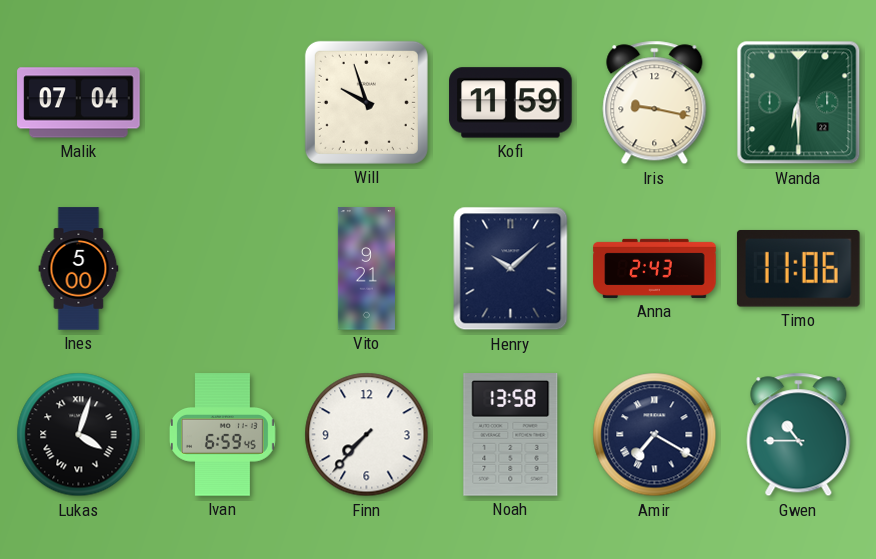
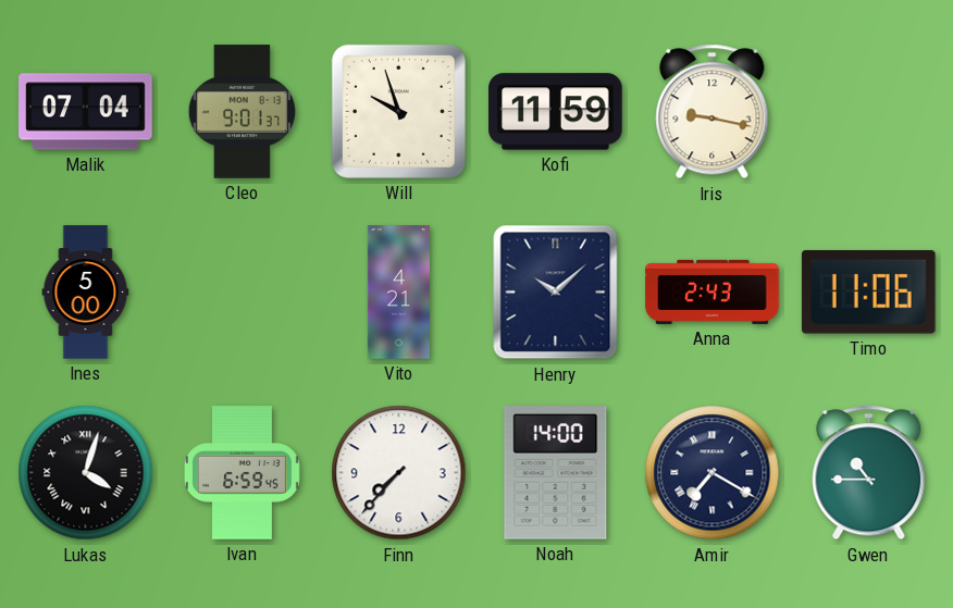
Cleo: none -> 9:01
Wanda: 6:30 -> none
Vito: 9:21 -> 4:21
Noah: 13:58 -> 14:00
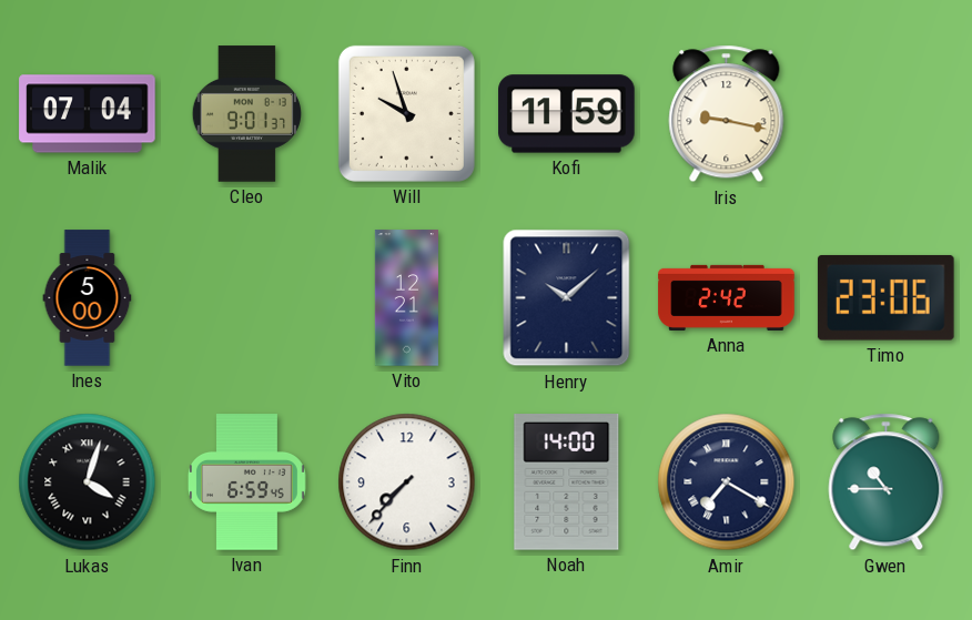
Vito: 4:21 -> 12:21
Anna: 2:43 -> 2:42
Timo: 11:06 -> 23:06
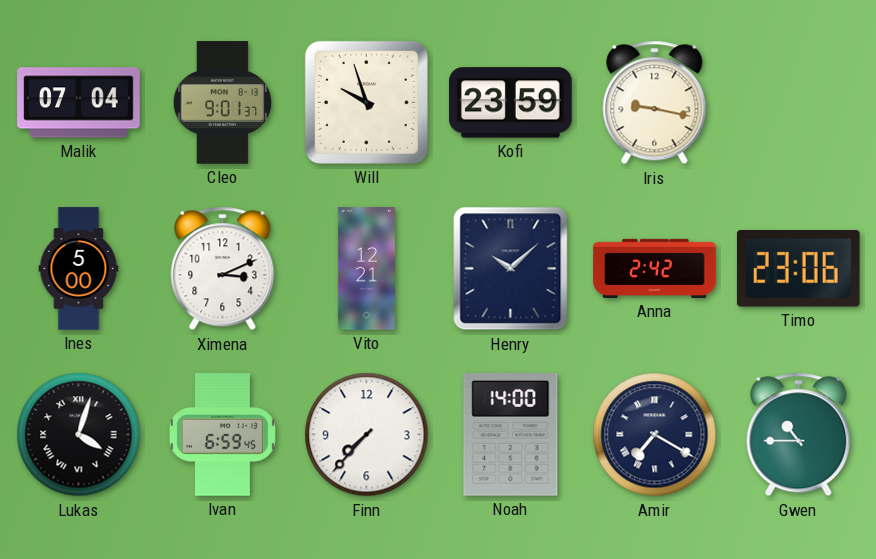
Kofi: 11:59 -> 23:59
Ximena: none -> 3:11
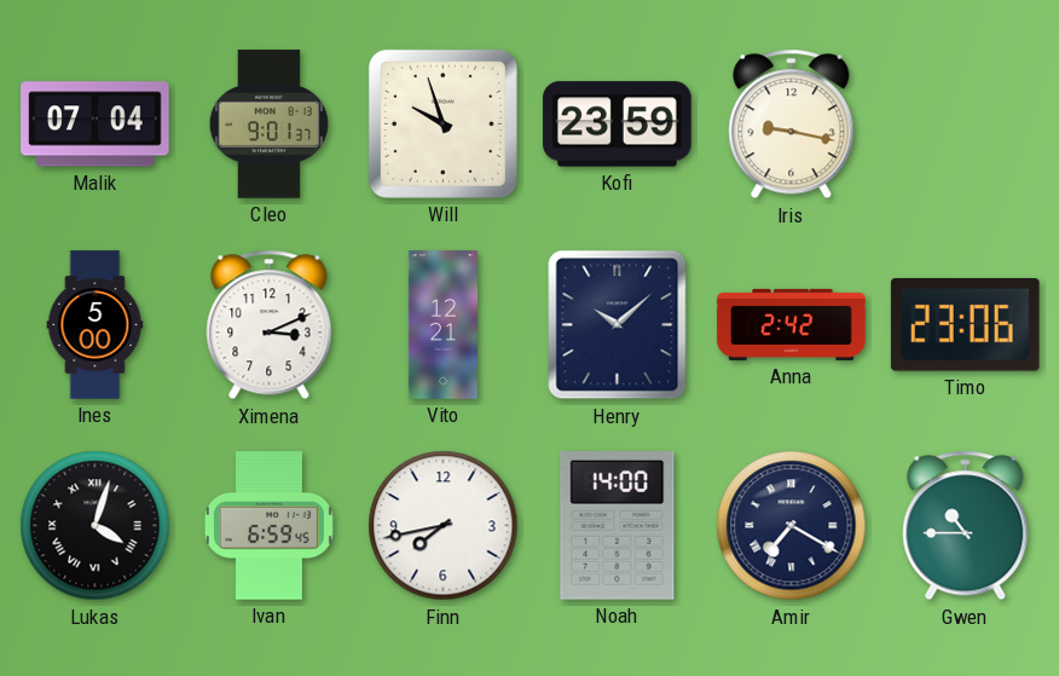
Finn: 7:37 -> 7:43
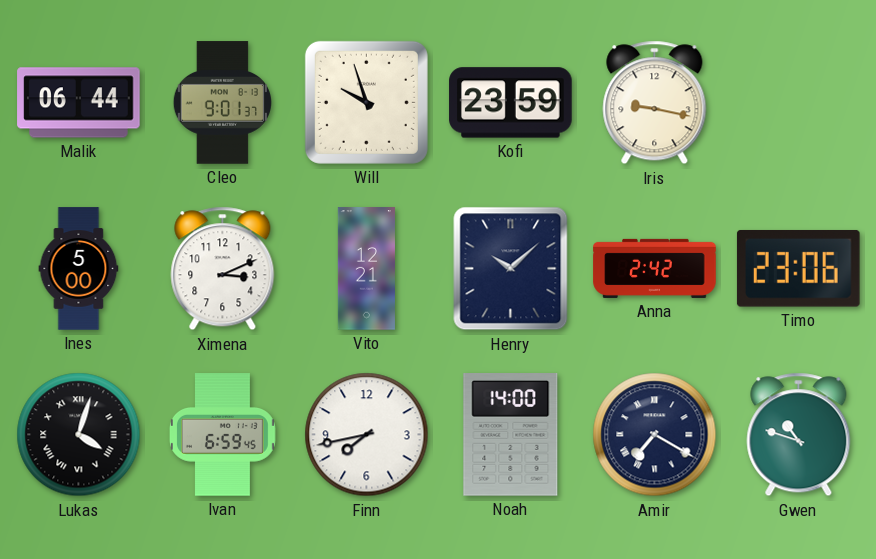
Malik: 07:04 -> 06:44
Gwen: 10:45 -> 10:48
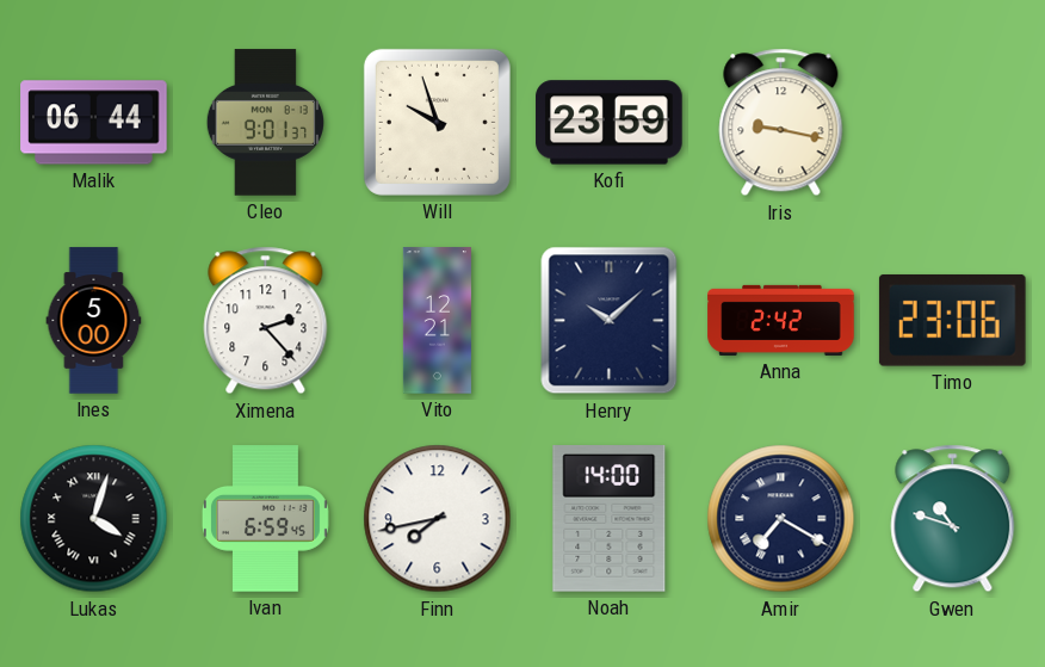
Ximena: 3:11 -> 2:23
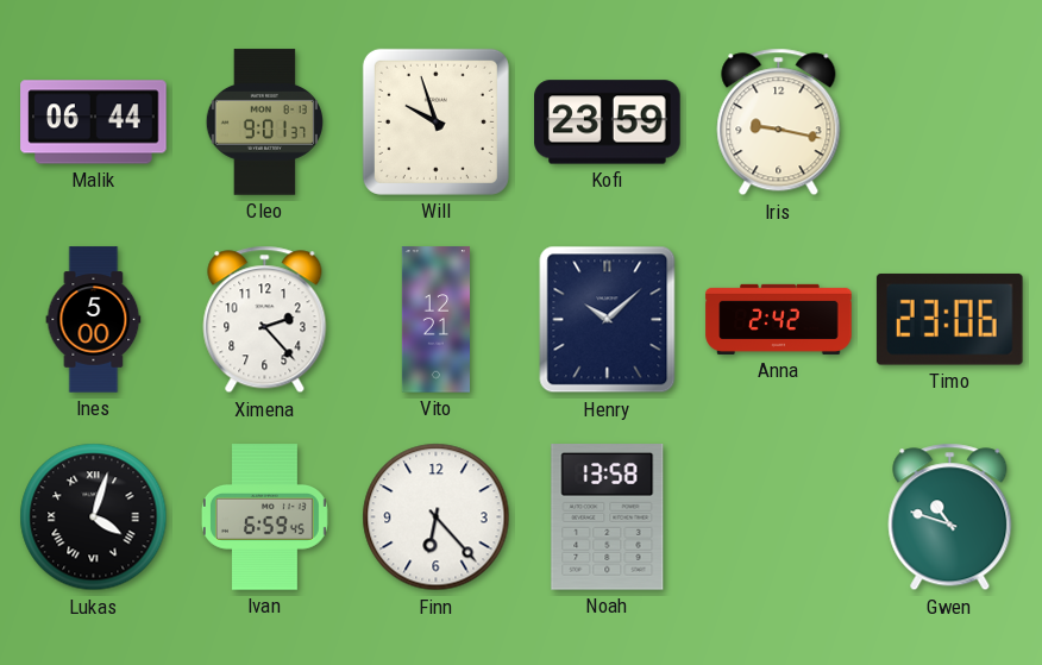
Finn: 7:43 -> 6:23
Noah: 14:00 -> 13:58
Amir: 7:20 -> none
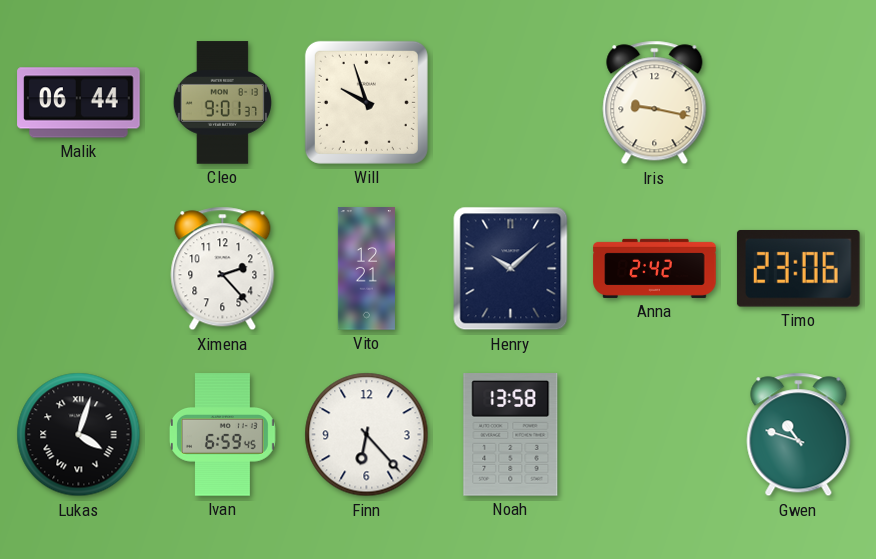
Kofi: 23:59 -> none
Ines: 5:00 -> none
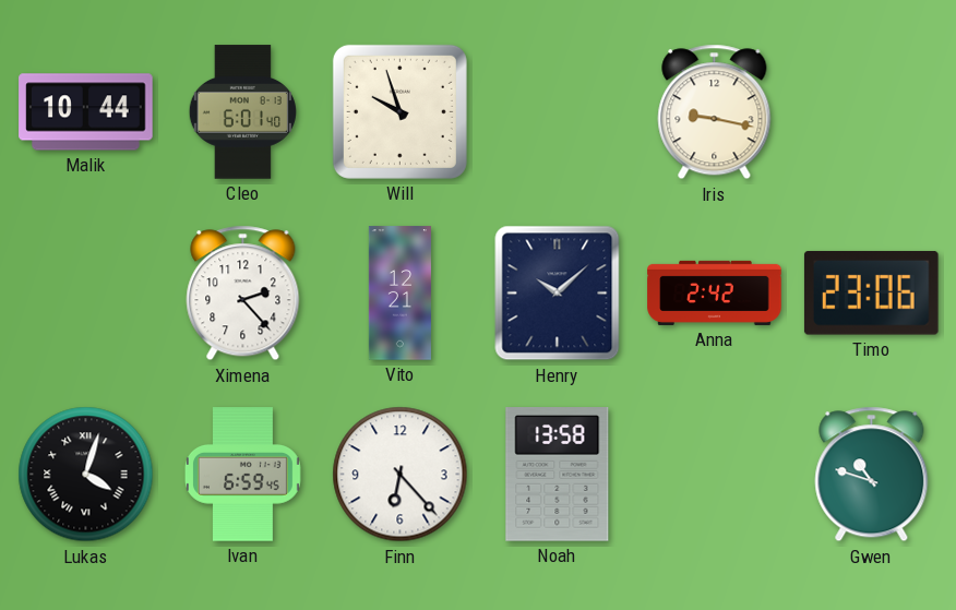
Malik: 06:44 -> 10:44
Cleo: 9:01 -> 6:01
